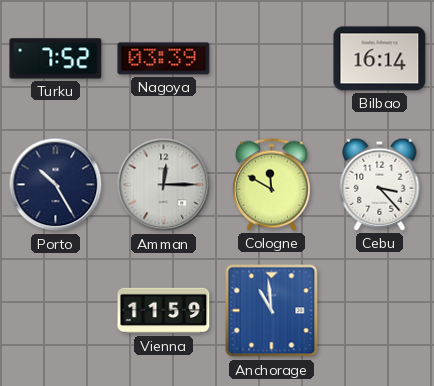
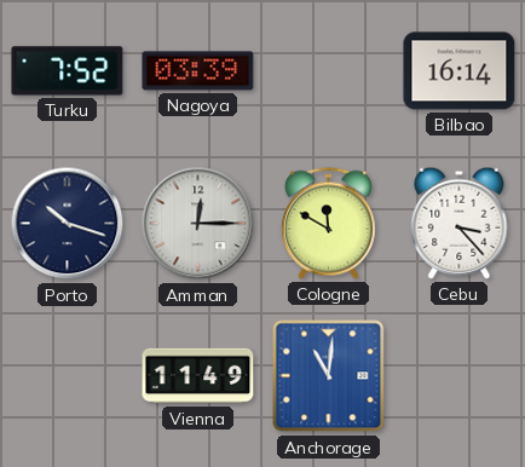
Porto: 10:25 -> 10:18
Vienna: 11:59 -> 11:49
Anchorage: 10:59 -> 11:01
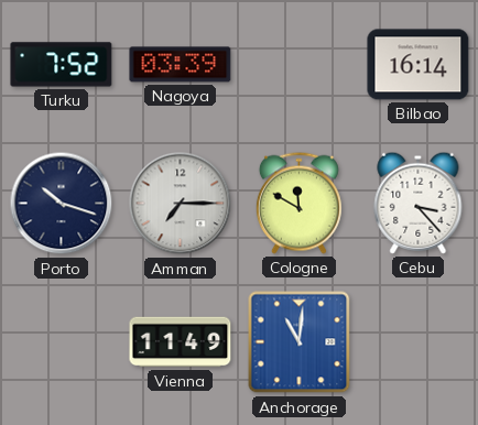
Amman: 12:15 -> 7:15
